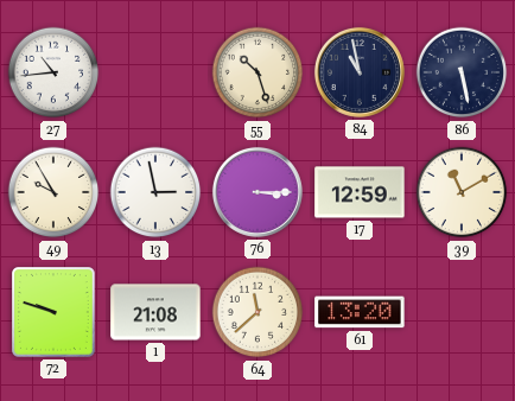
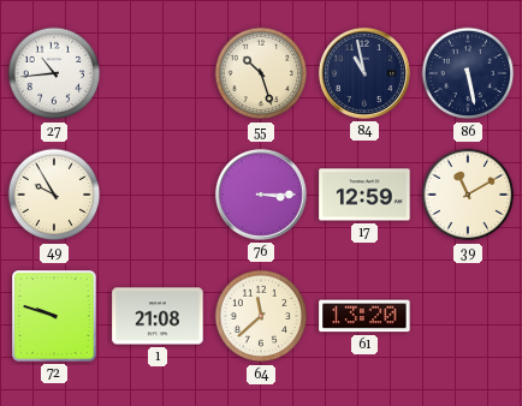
13: 2:58 -> none
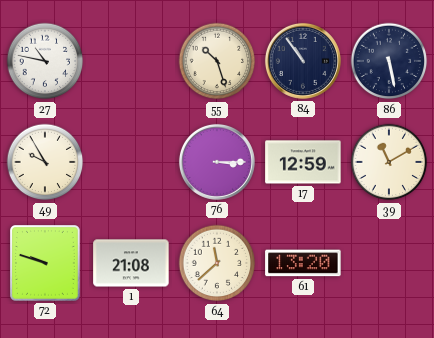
27: 10:44 -> 10:47
84: 10:58 -> 10:54
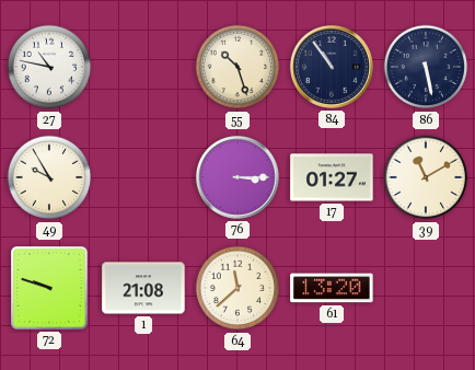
17: 12:59 -> 01:27
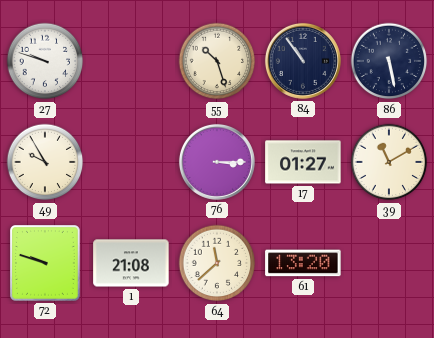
27: 10:47 -> 9:48
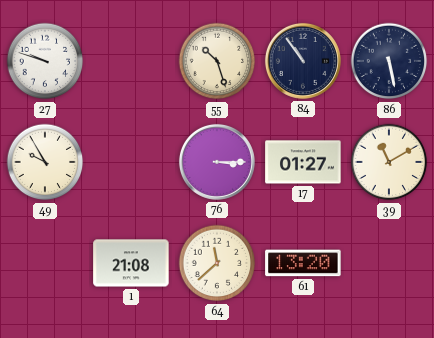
72: 9:48 -> none
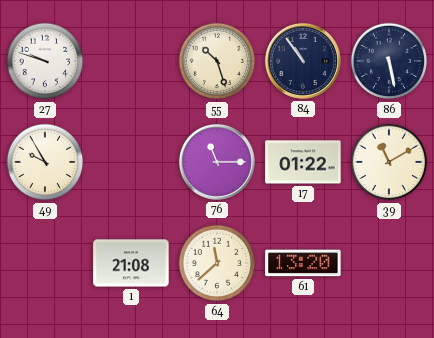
76: 3:15 -> 11:15
17: 01:27 -> 01:22
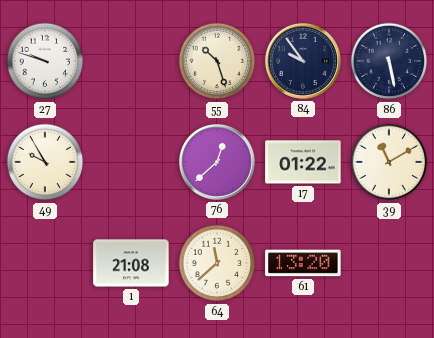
84: 10:54 -> 9:54
76: 11:15 -> 12:38
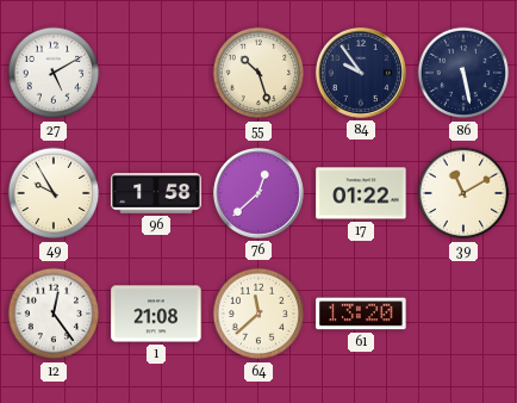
27: 9:48 -> 5:10
96: none -> 1:58
12: none -> 12:24
